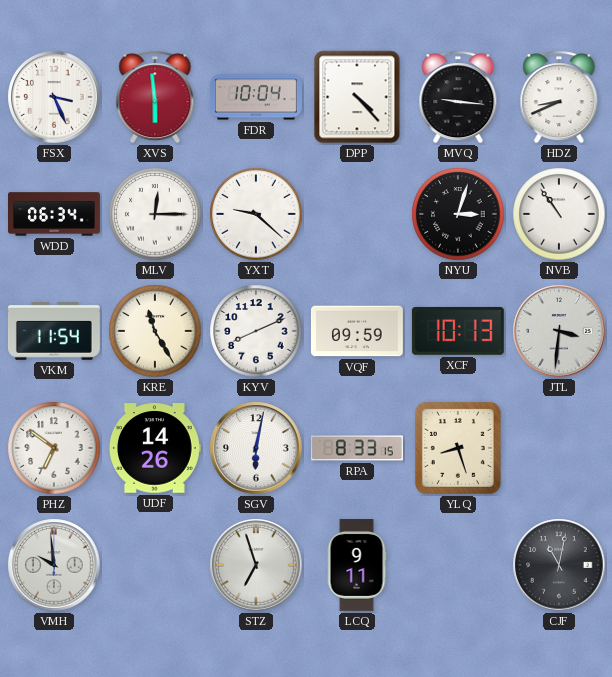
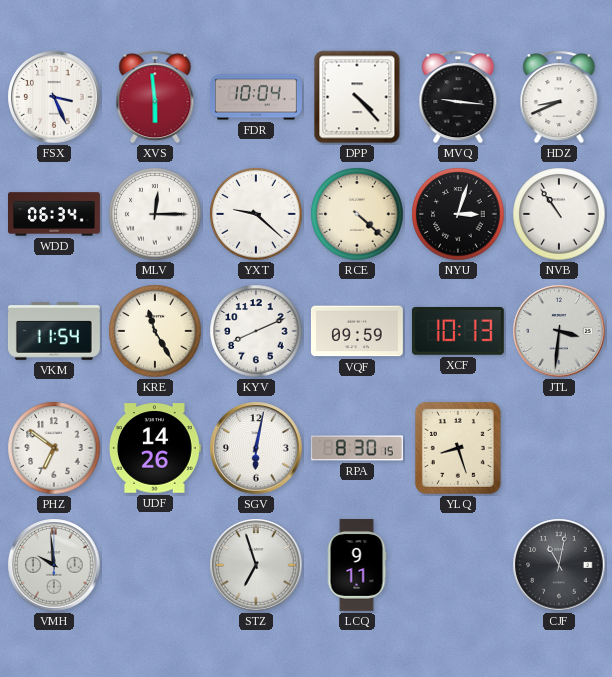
RCE: none -> 4:22
RPA: 8:33 -> 8:30
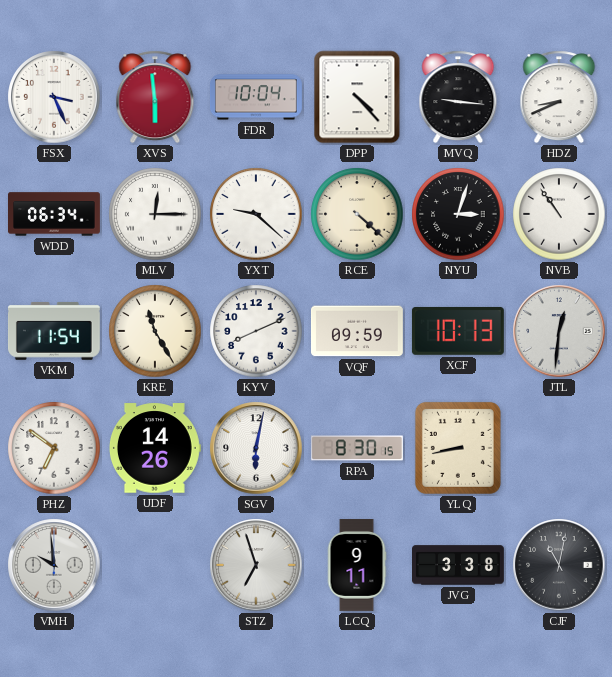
JTL: 3:31 -> 12:31
YLQ: 8:27 -> 8:43
JVG: none -> 3:38
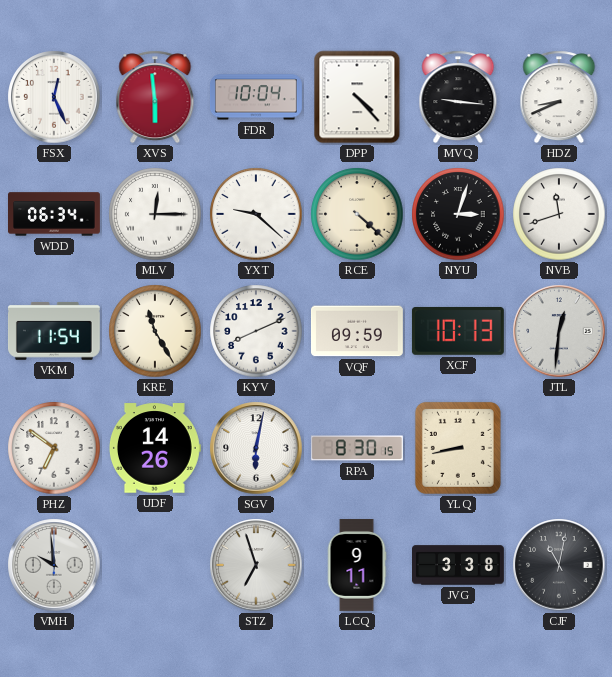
FSX: 3:26 -> 12:26
NVB: 10:54 -> 11:42
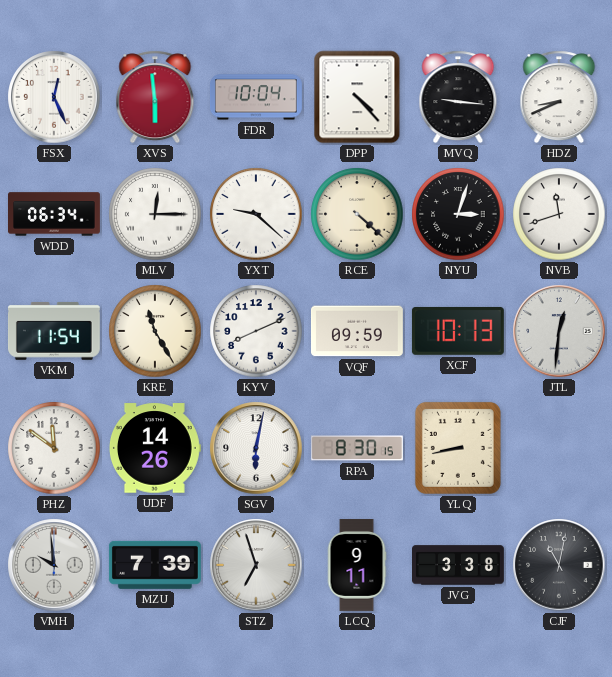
PHZ: 6:51 -> 11:51
MZU: none -> 7:39
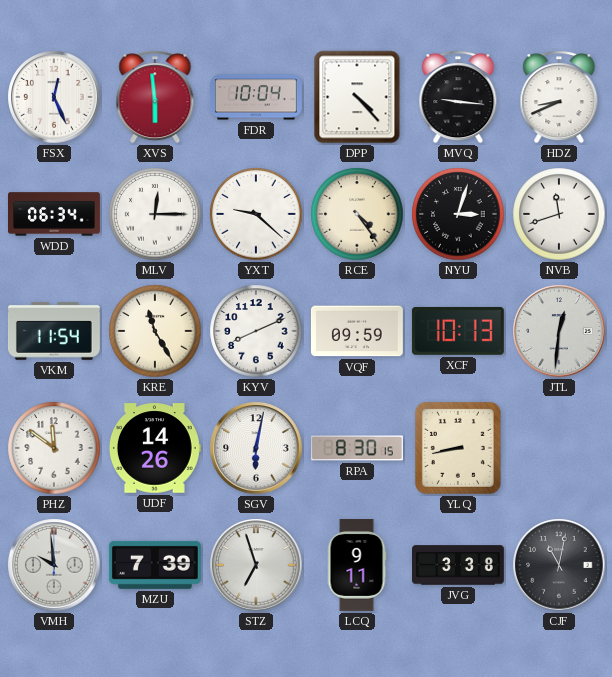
RCE: 4:22 -> 4:24
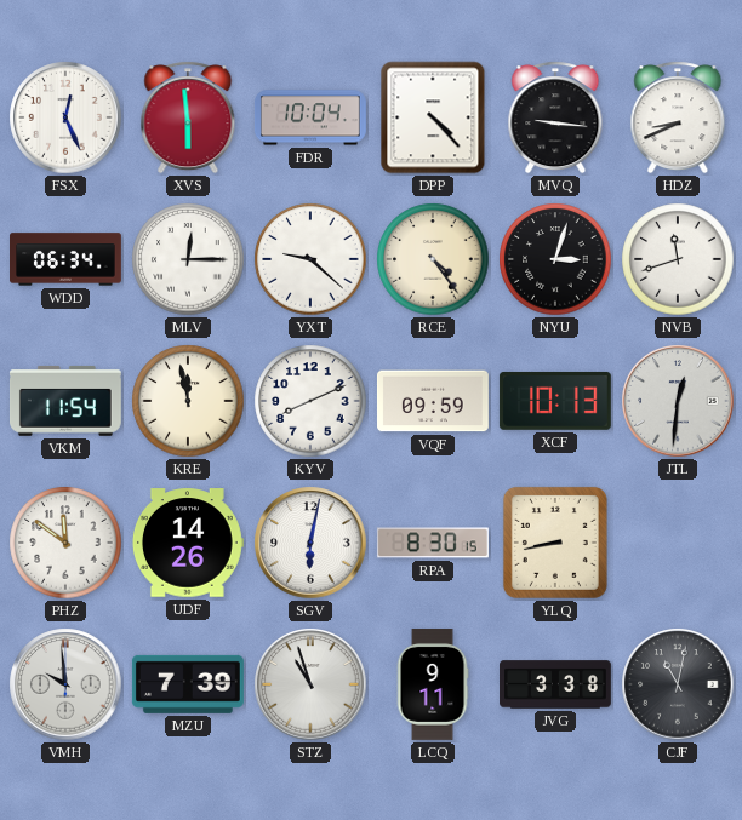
KRE: 11:25 -> 11:58
STZ: 6:57 -> 10:57
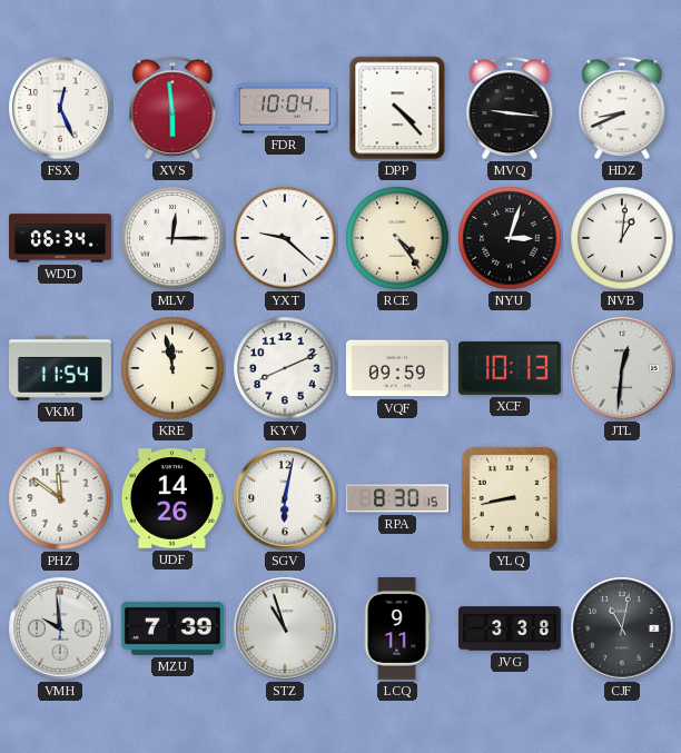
NVB: 11:42 -> 1:01
